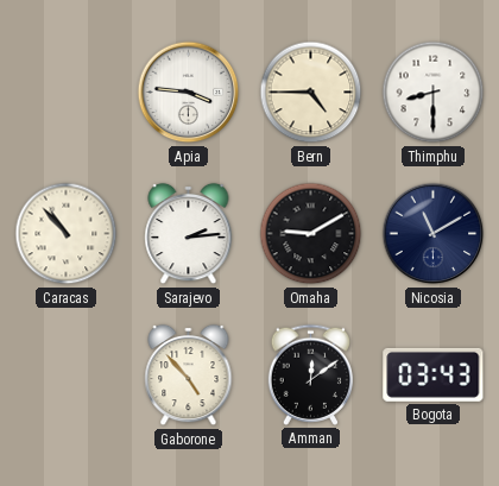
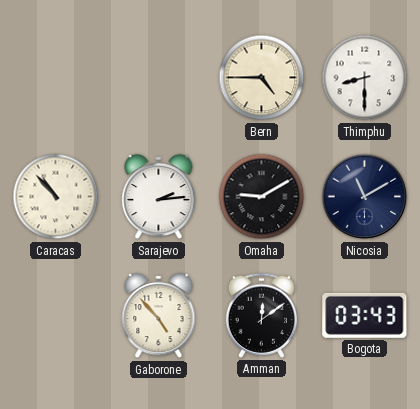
Apia: 3:46 -> none
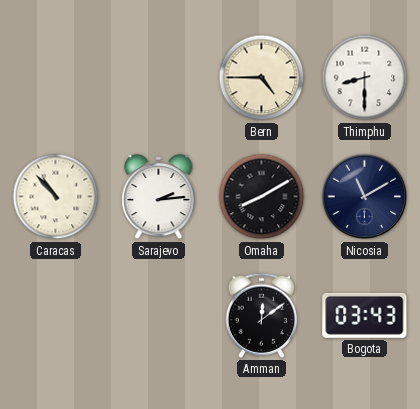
Omaha: 9:10 -> 8:10
Gaborone: 4:53 -> none
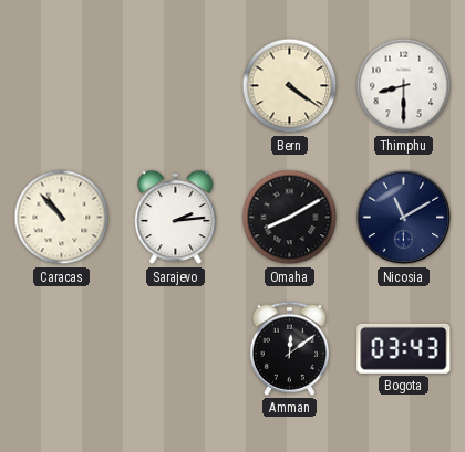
Bern: 4:45 -> 4:21
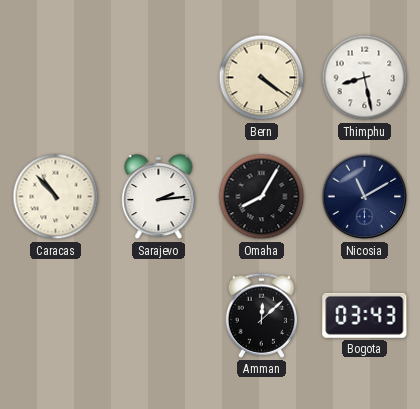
Thimphu: 8:30 -> 8:28
Omaha: 8:10 -> 8:05
Amman: 12:09 -> 12:08
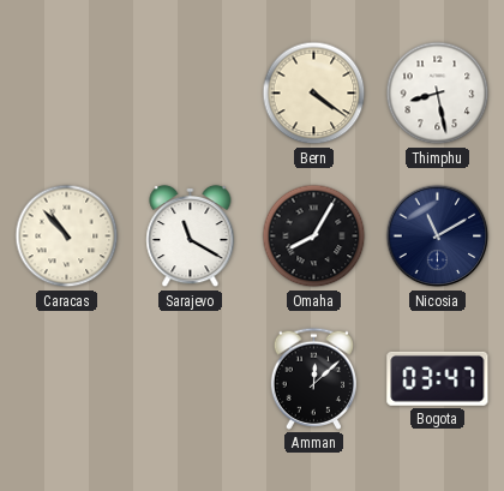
Sarajevo: 2:14 -> 11:20
Bogota: 03:43 -> 03:47
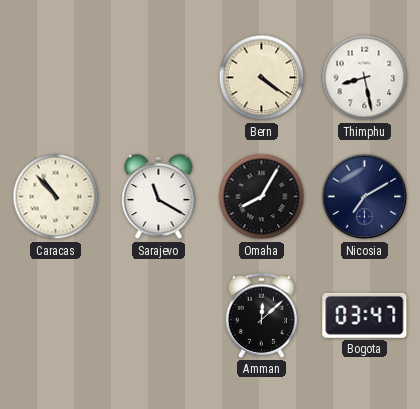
Nicosia: 11:10 -> 7:10
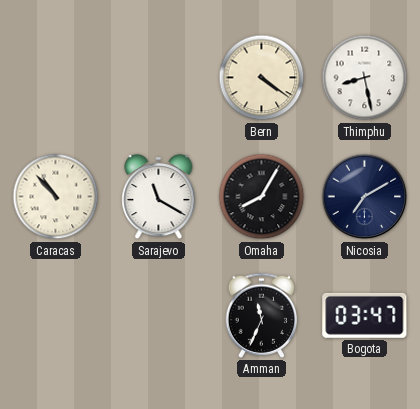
Amman: 12:08 -> 11:34
